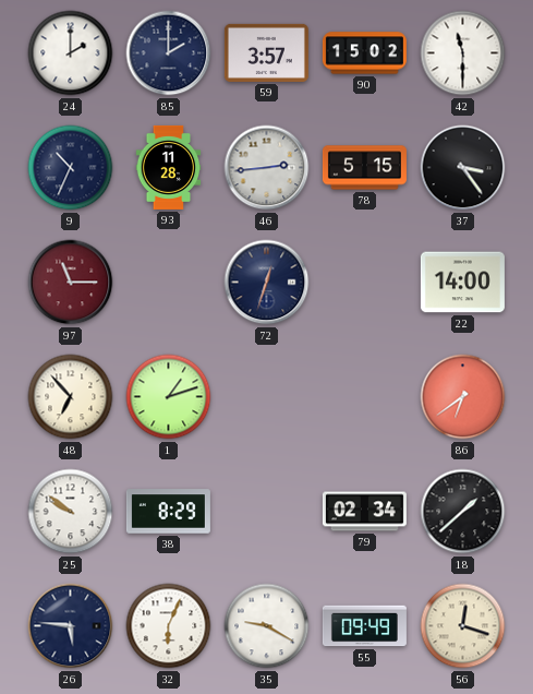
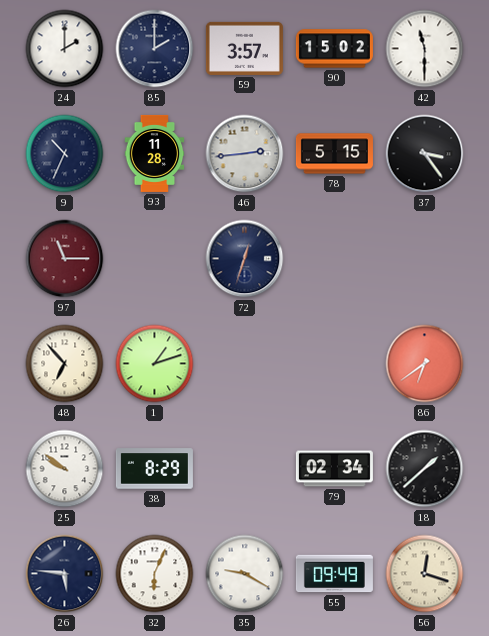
22: 14:00 -> none
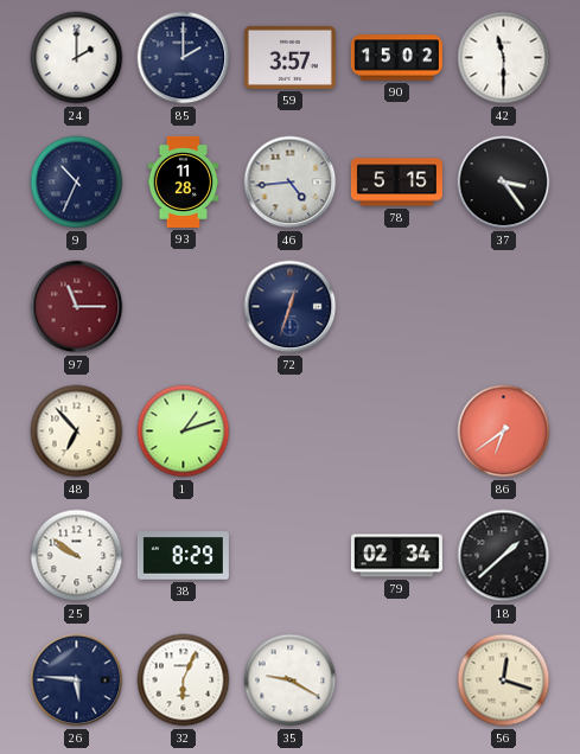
46: 2:44 -> 4:44
55: 09:49 -> none
